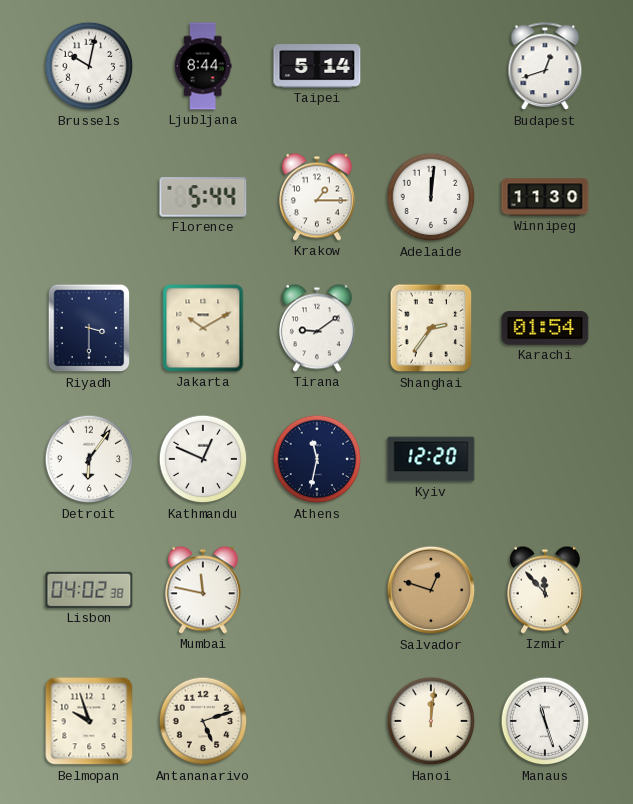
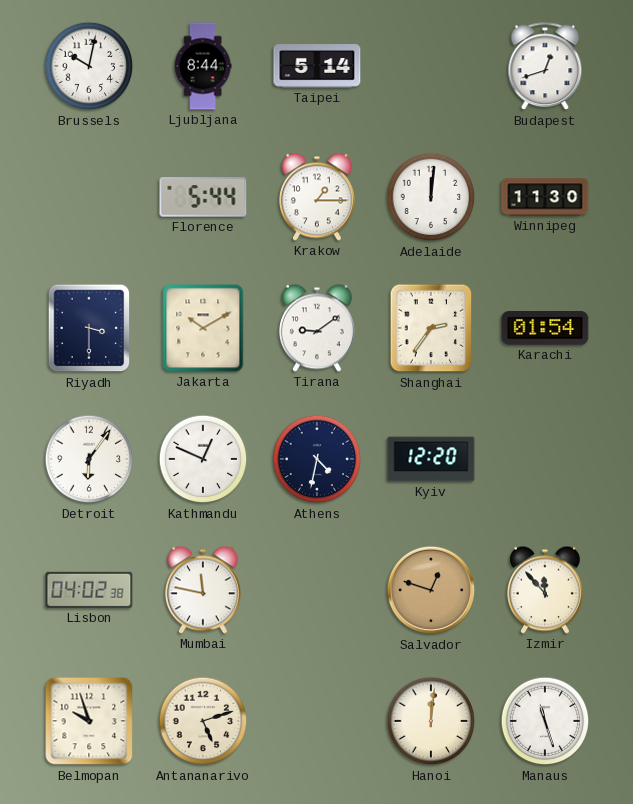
Athens: 11:32 -> 4:32
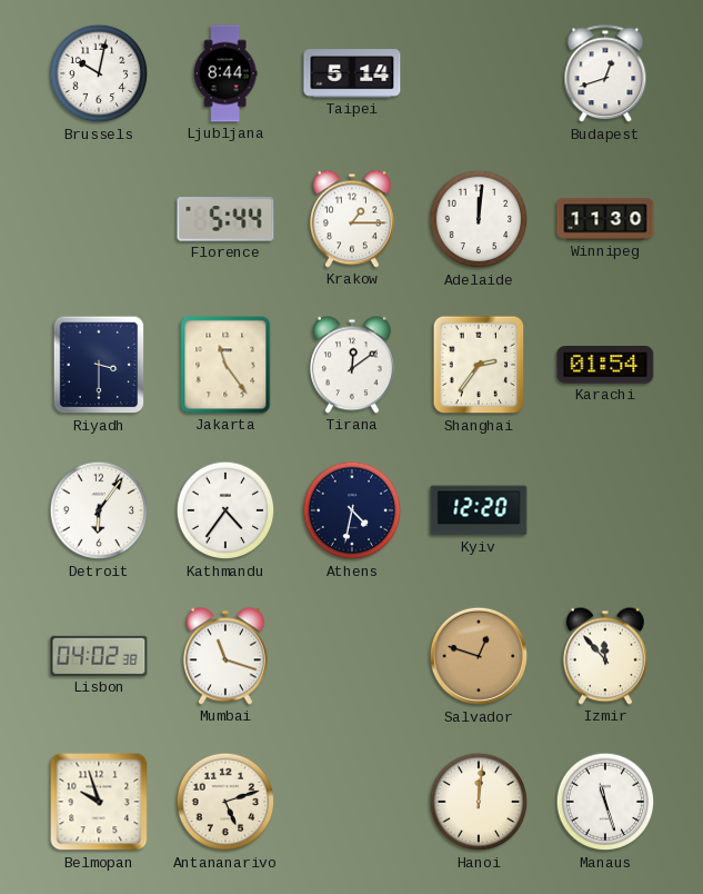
Jakarta: 10:10 -> 11:24
Tirana: 9:09 -> 12:09
Kathmandu: 12:49 -> 4:36
Mumbai: 11:47 -> 11:18
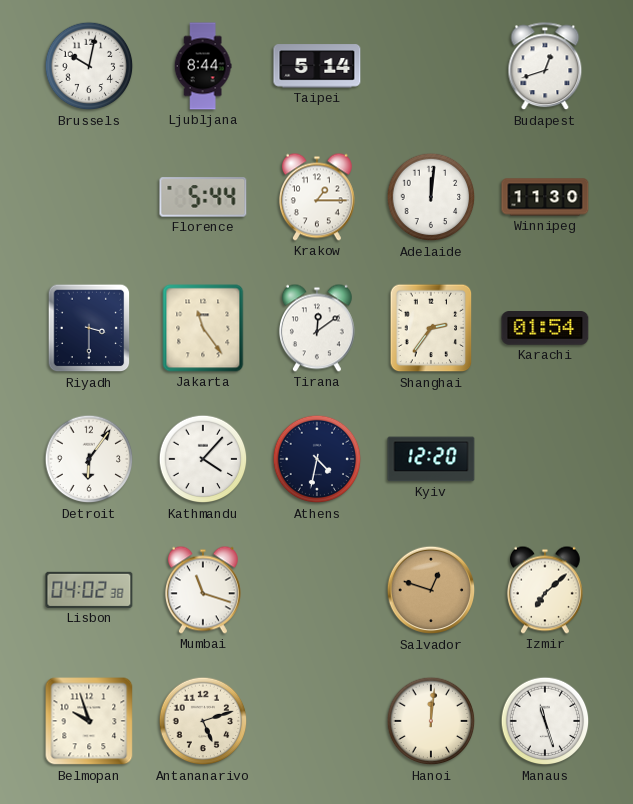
Kathmandu: 4:36 -> 4:07
Izmir: 11:53 -> 7:08
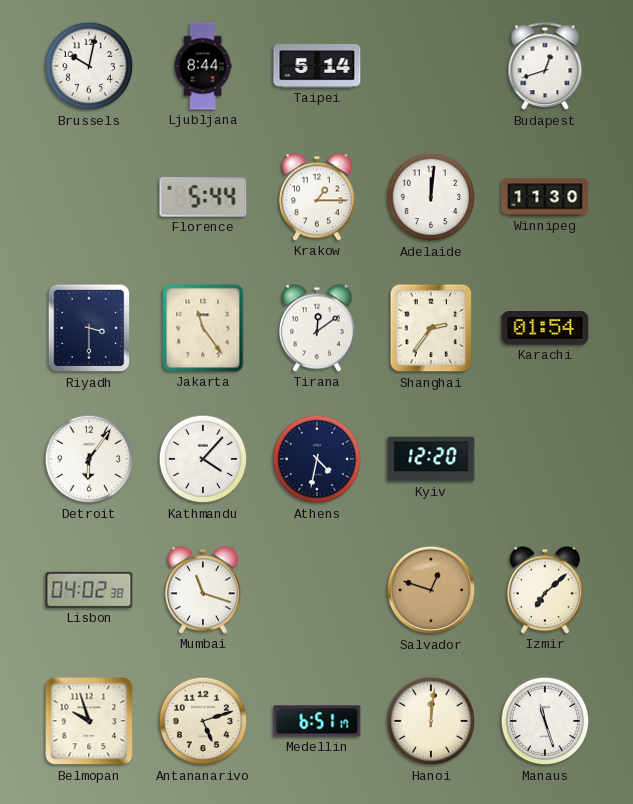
Medellin: none -> 6:51
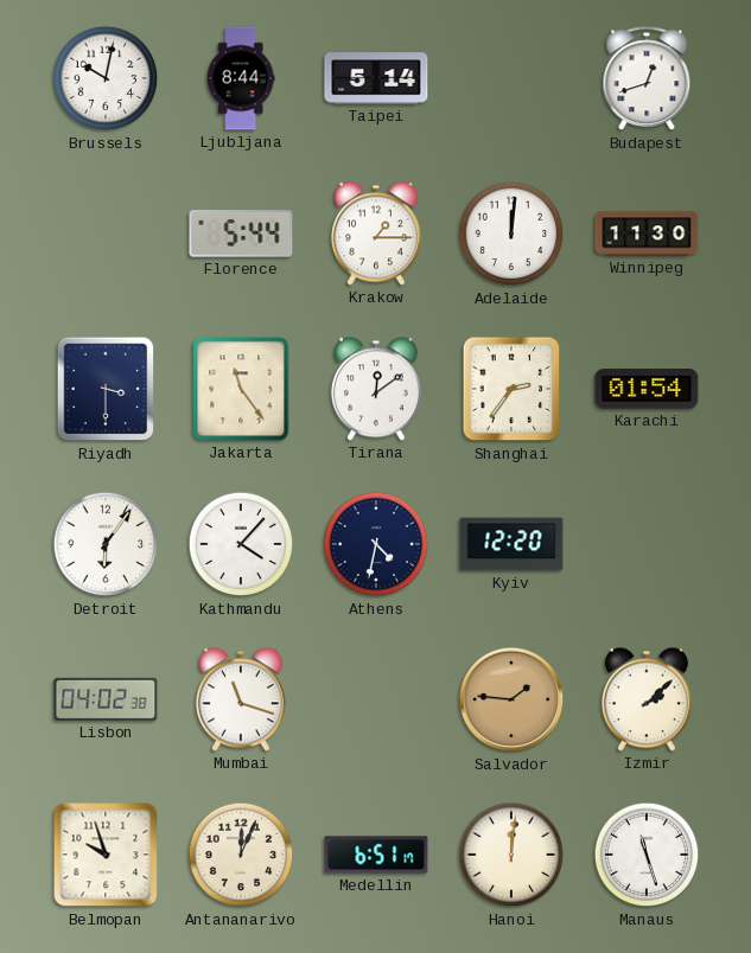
Salvador: 12:48 -> 1:46
Izmir: 7:08 -> 2:08
Antananarivo: 5:12 -> 12:04
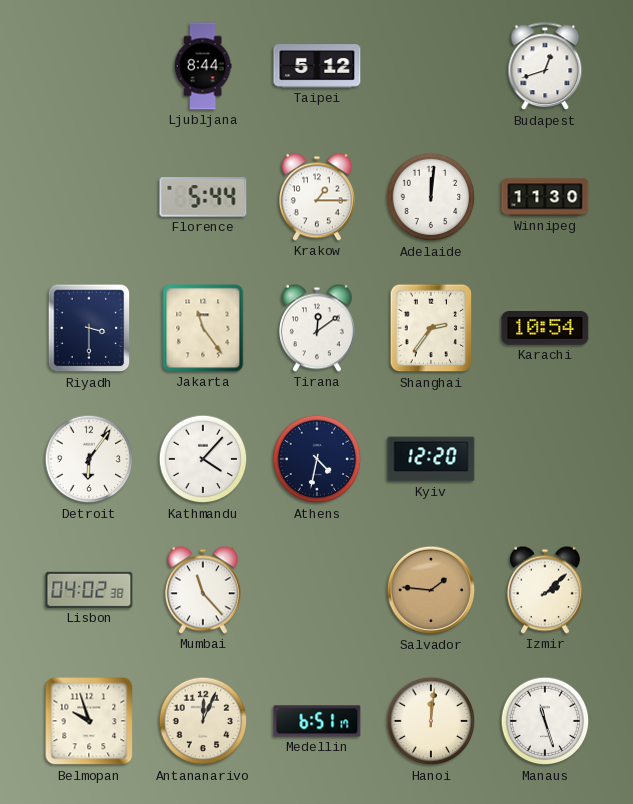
Brussels: 10:02 -> none
Taipei: 5:14 -> 5:12
Karachi: 01:54 -> 10:54
Mumbai: 11:18 -> 11:23
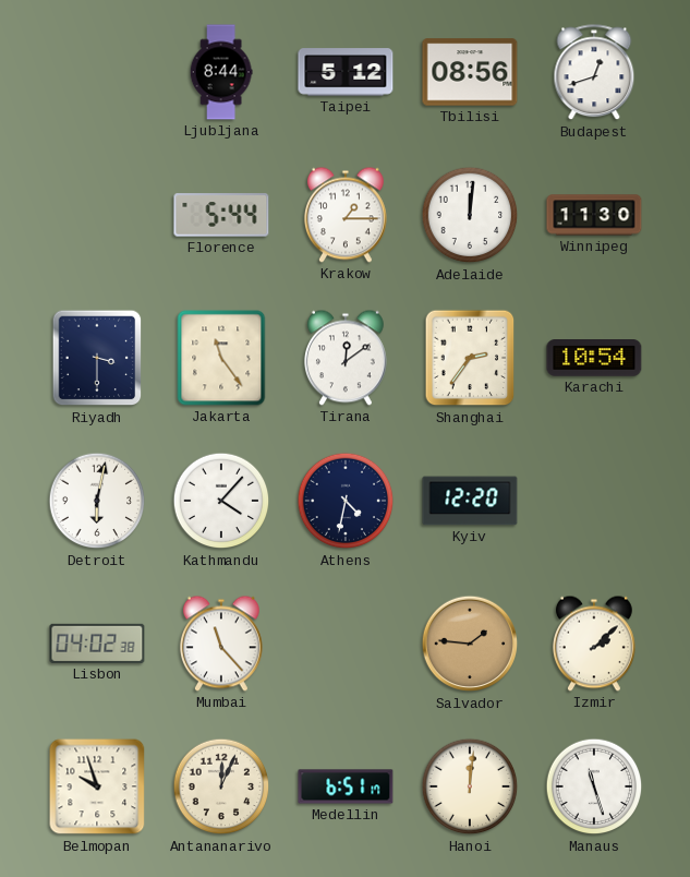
Tbilisi: none -> 08:56
Detroit: 6:06 -> 6:02
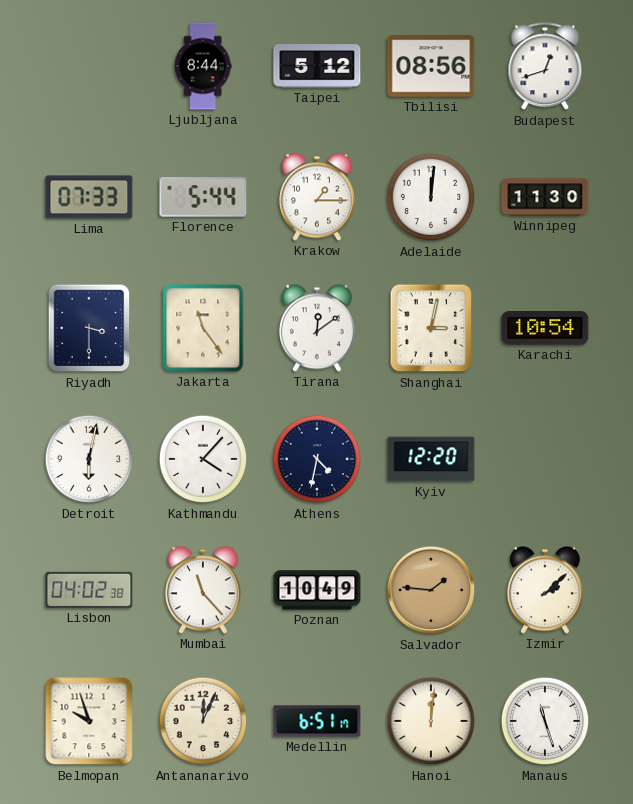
Lima: none -> 07:33
Shanghai: 2:36 -> 3:02
Poznan: none -> 10:49
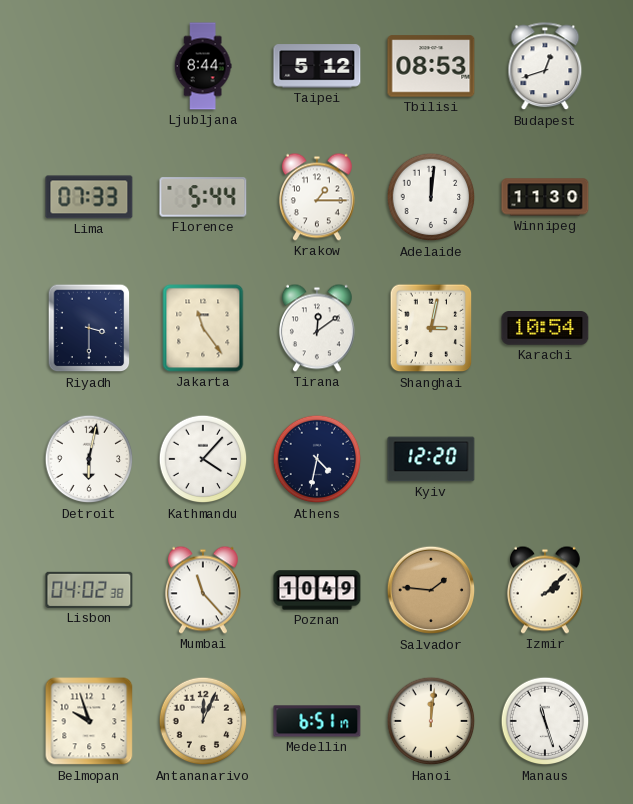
Tbilisi: 08:56 -> 08:53
